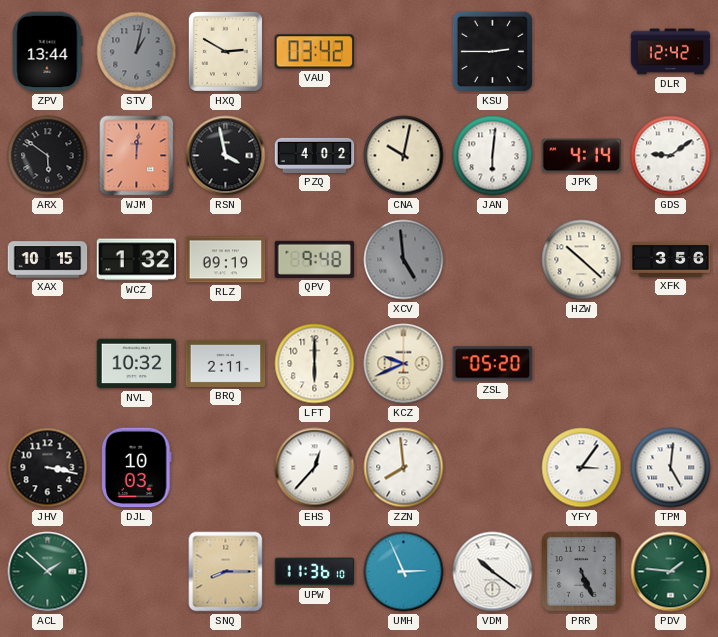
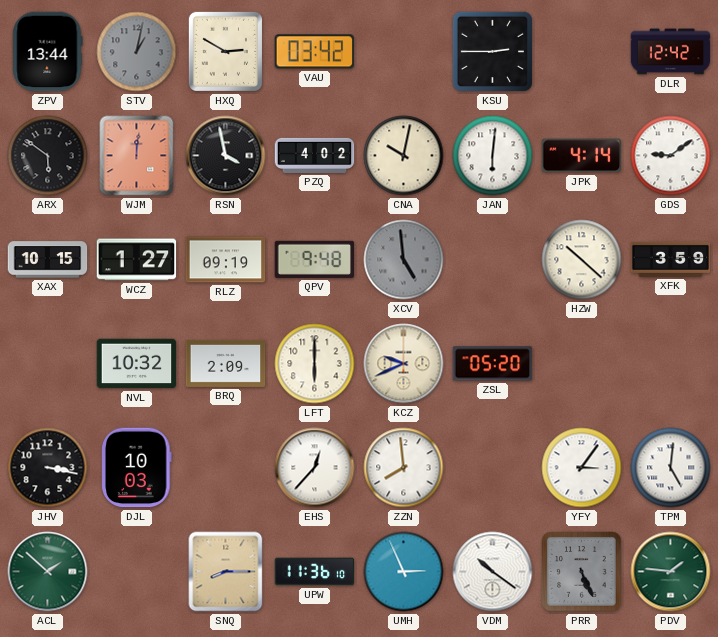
WCZ: 1:32 -> 1:27
XFK: 3:56 -> 3:59
BRQ: 2:11 -> 2:09
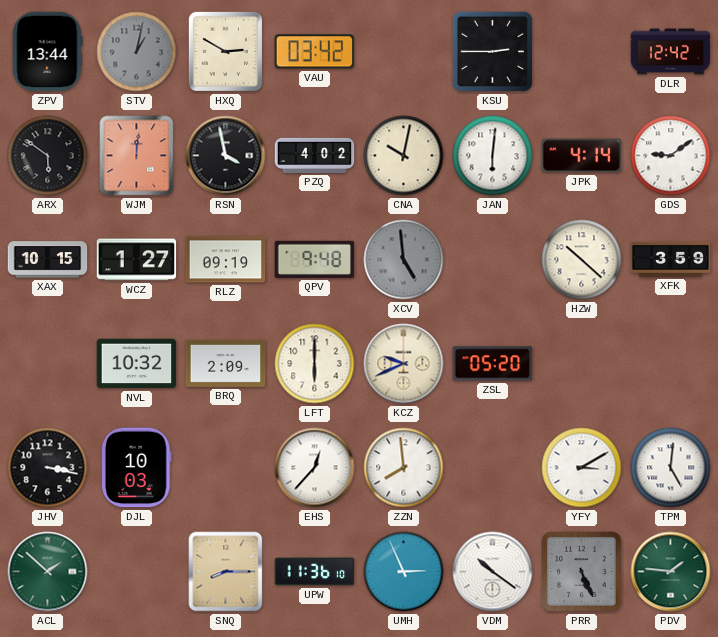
YFY: 3:06 -> 3:10
